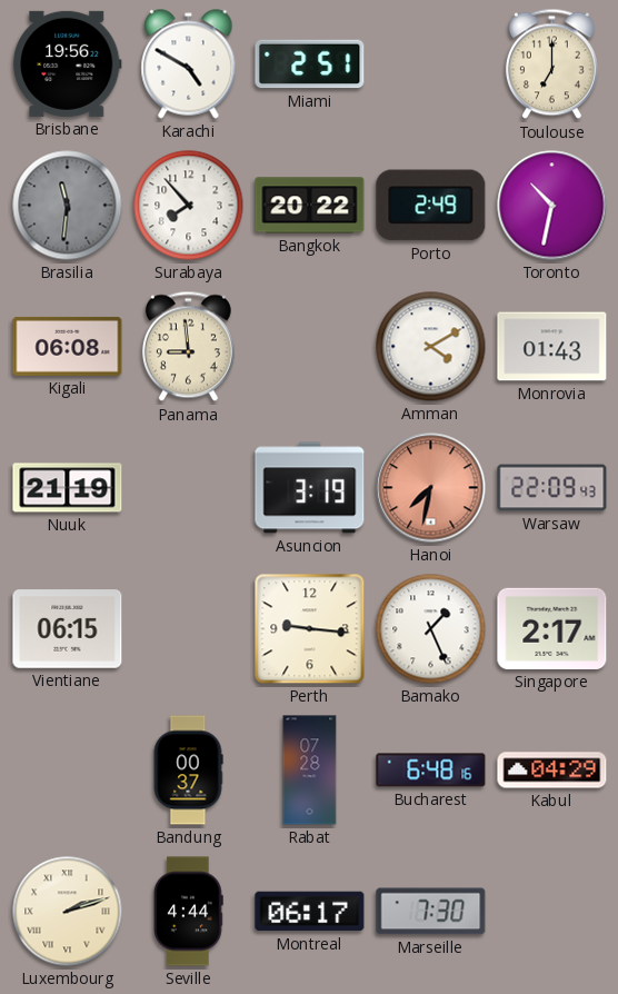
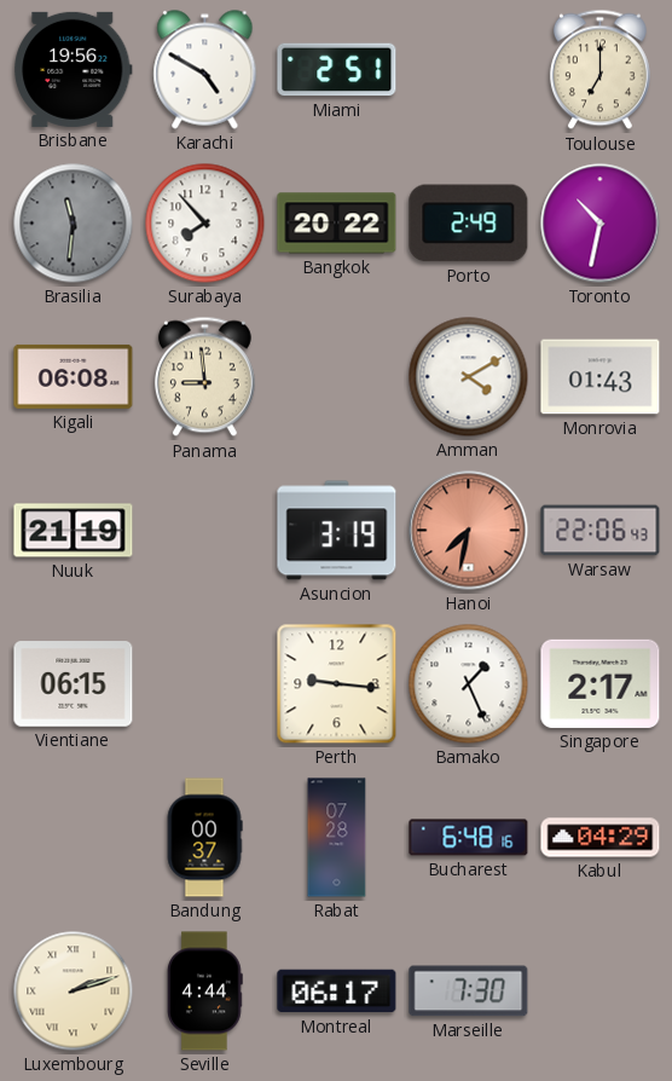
Warsaw: 22:09 -> 22:06
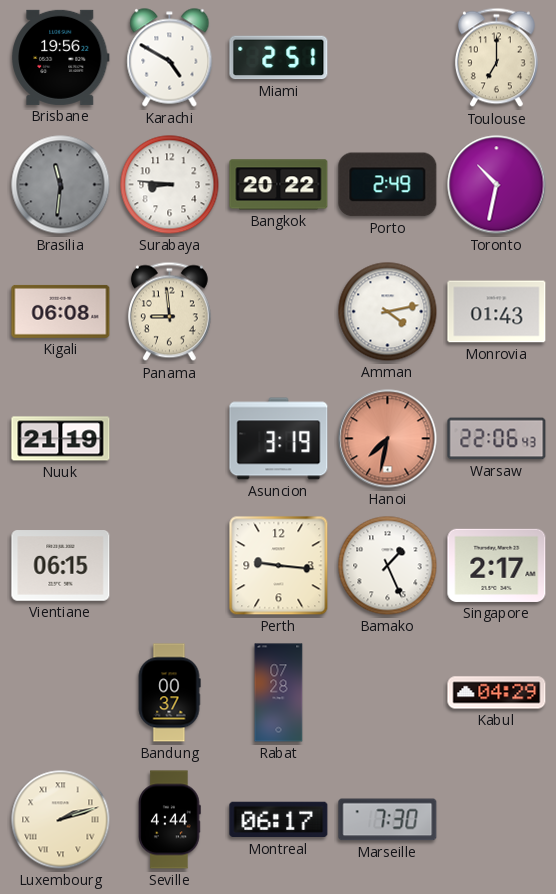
Surabaya: 7:53 -> 8:46
Amman: 4:10 -> 4:13
Bucharest: 6:48 -> none
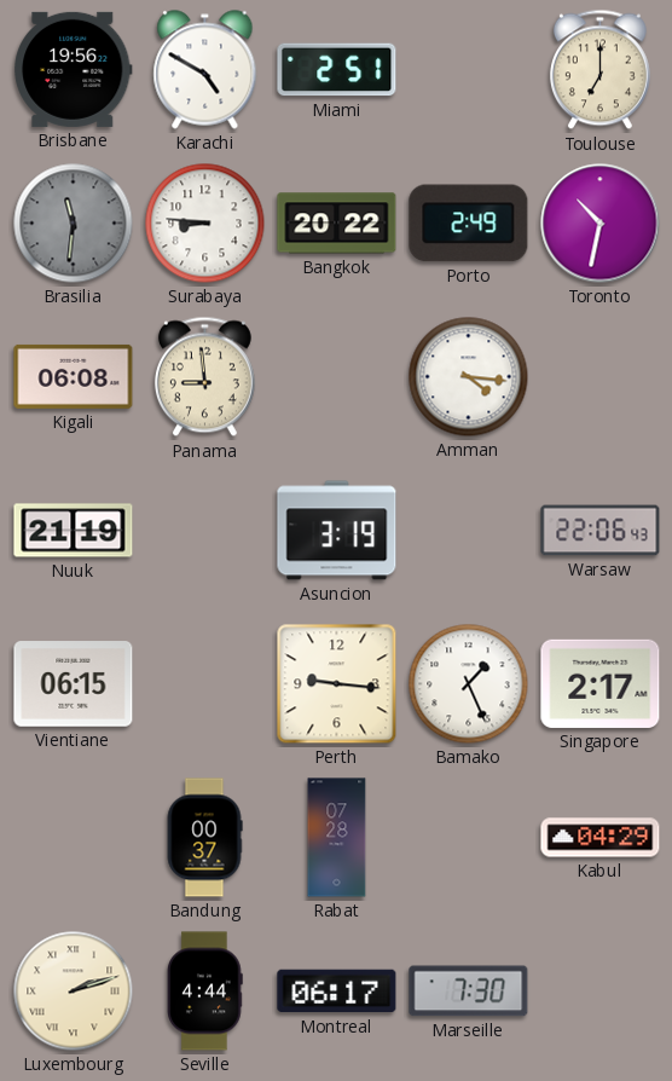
Amman: 4:13 -> 4:16
Monrovia: 01:43 -> none
Hanoi: 7:32 -> none
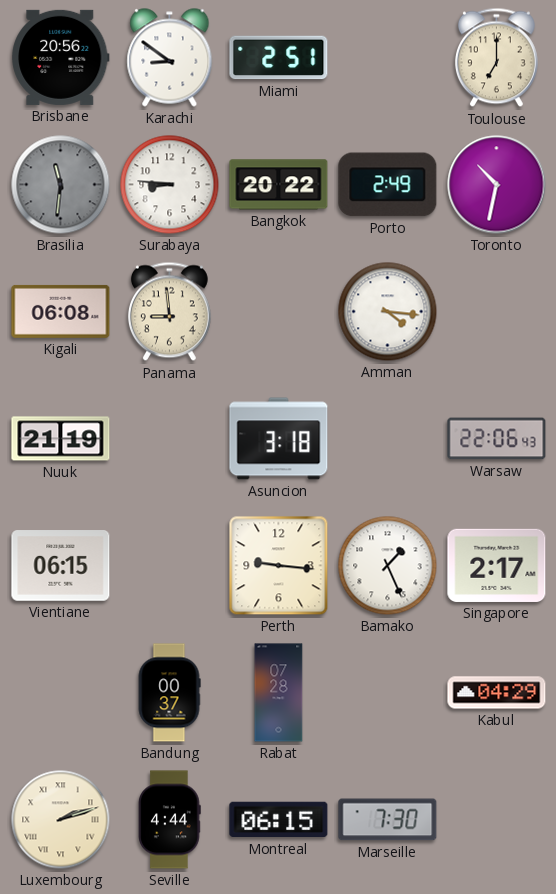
Brisbane: 19:56 -> 20:56
Karachi: 4:50 -> 8:51
Asuncion: 3:19 -> 3:18
Montreal: 06:17 -> 06:15
